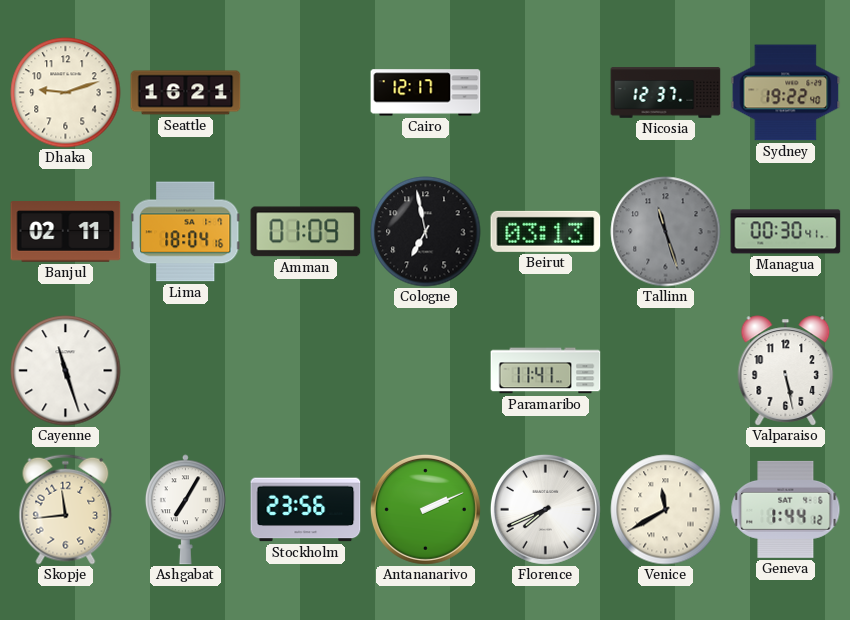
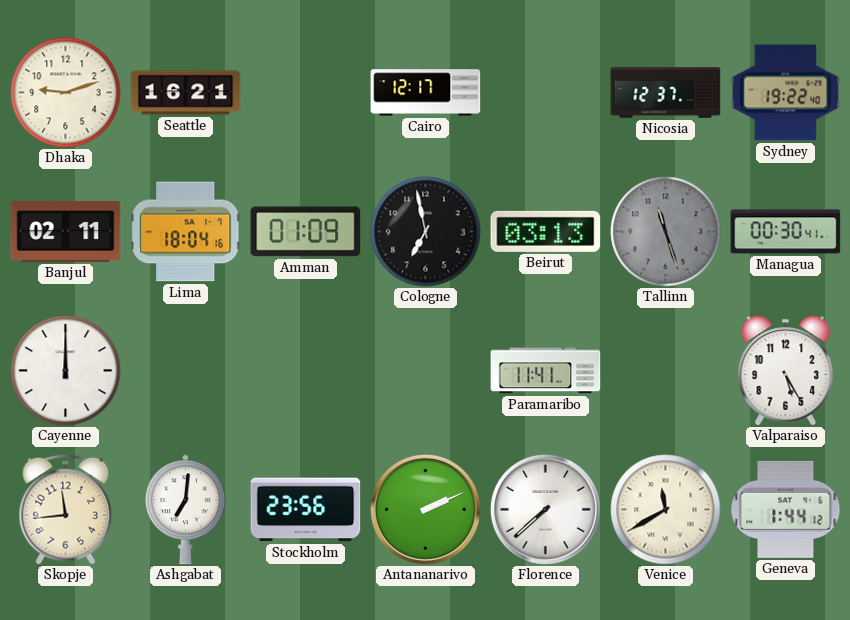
Cayenne: 11:27 -> 12:00
Valparaiso: 5:28 -> 5:25
Ashgabat: 7:05 -> 7:01
Florence: 7:41 -> 7:38
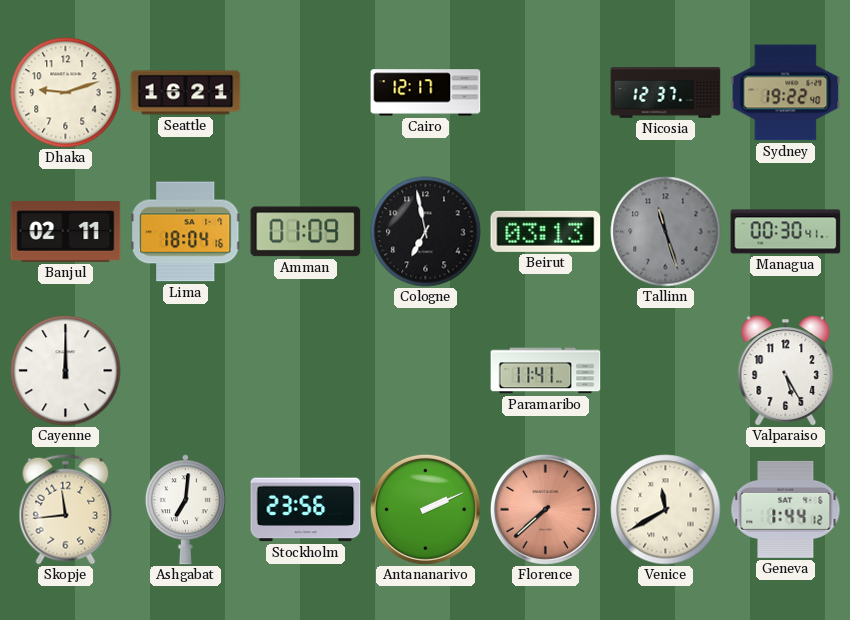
Florence dial: white -> salmon
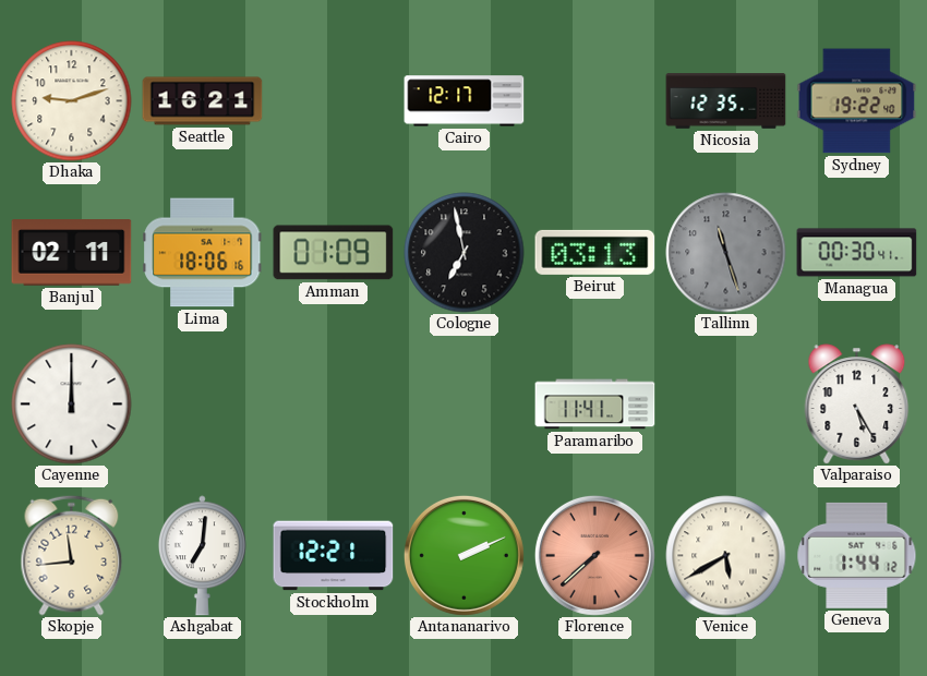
Nicosia: 12:37 -> 12:35
Lima: 18:04 -> 18:06
Stockholm: 23:56 -> 12:21
Venice: 11:40 -> 5:40
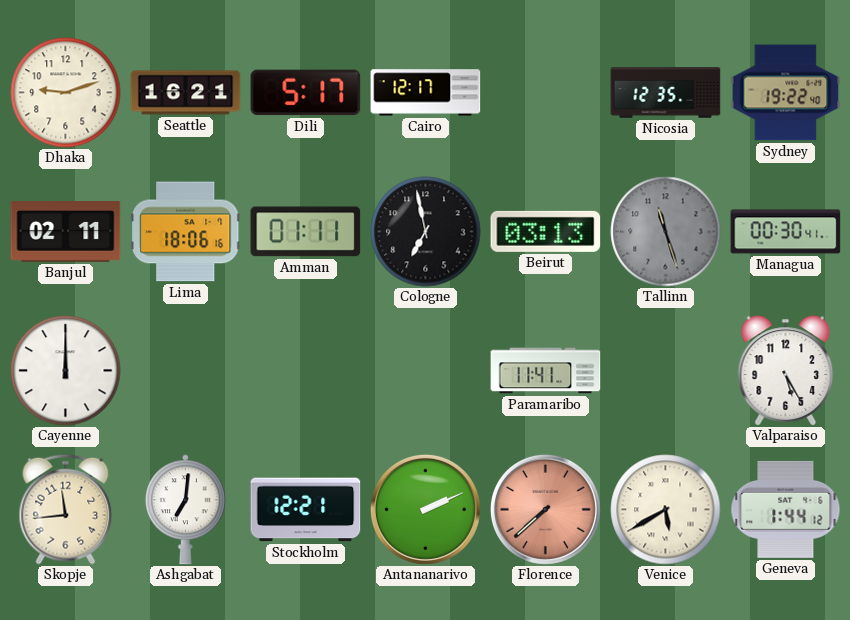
Dili: none -> 5:17
Amman: 01:09 -> 01:11
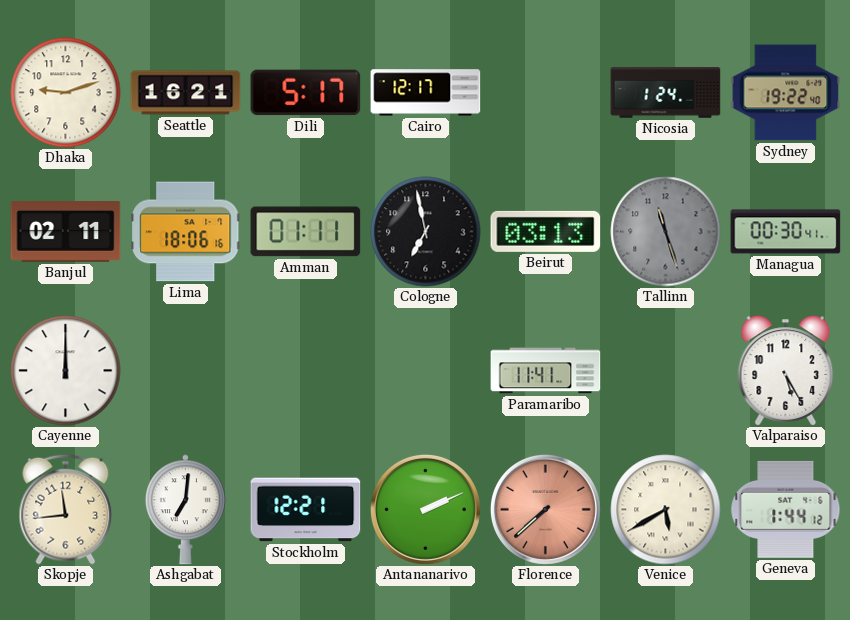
Nicosia: 12:35 -> 1:24
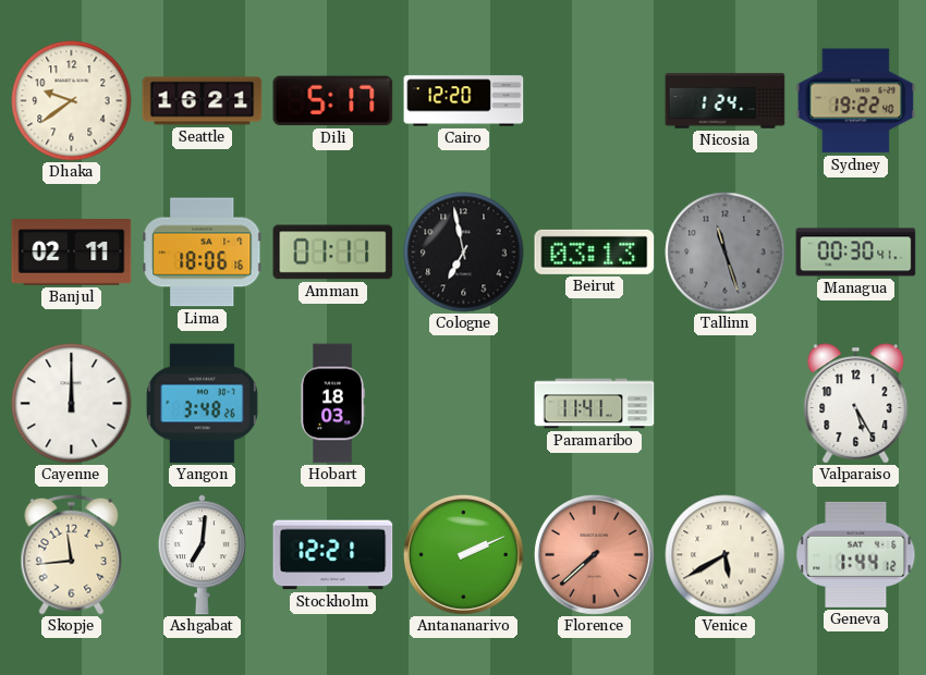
Dhaka: 9:12 -> 9:39
Cairo: 12:17 -> 12:20
Yangon: none -> 3:48
Hobart: none -> 18:03
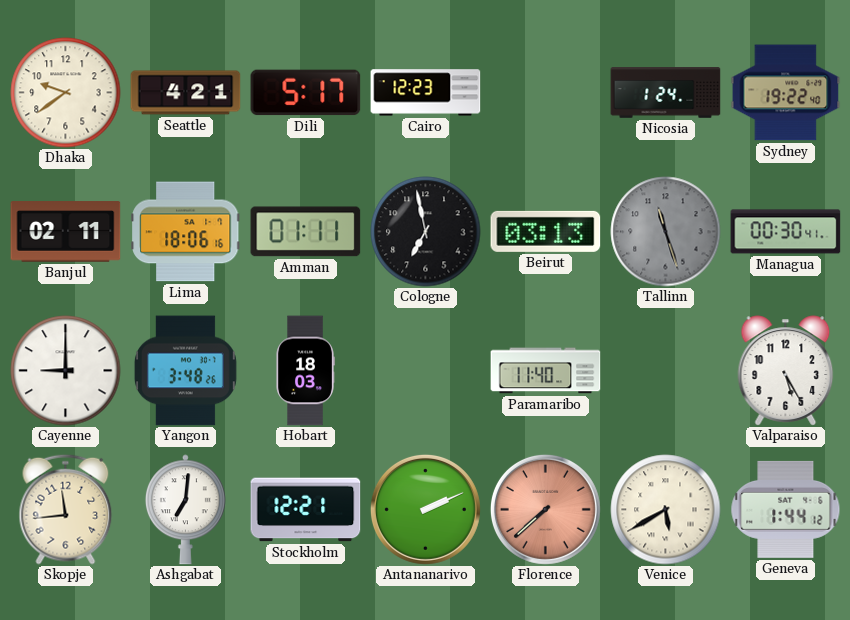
Seattle: 16:21 -> 4:21
Cairo: 12:20 -> 12:23
Cayenne: 12:00 -> 9:00
Paramaribo: 11:41 -> 11:40
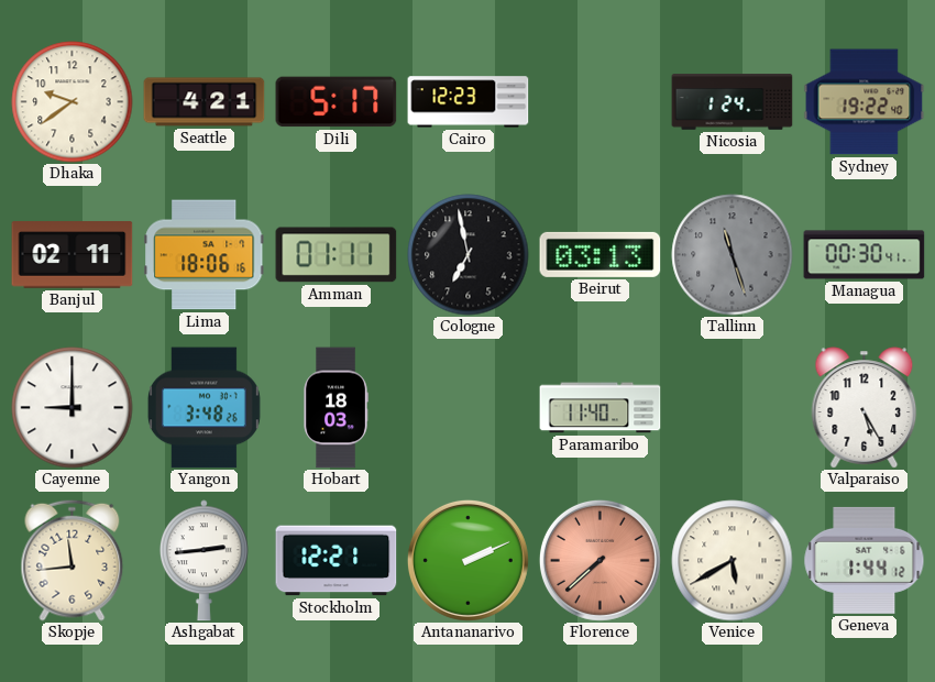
Ashgabat: 7:01 -> 2:44
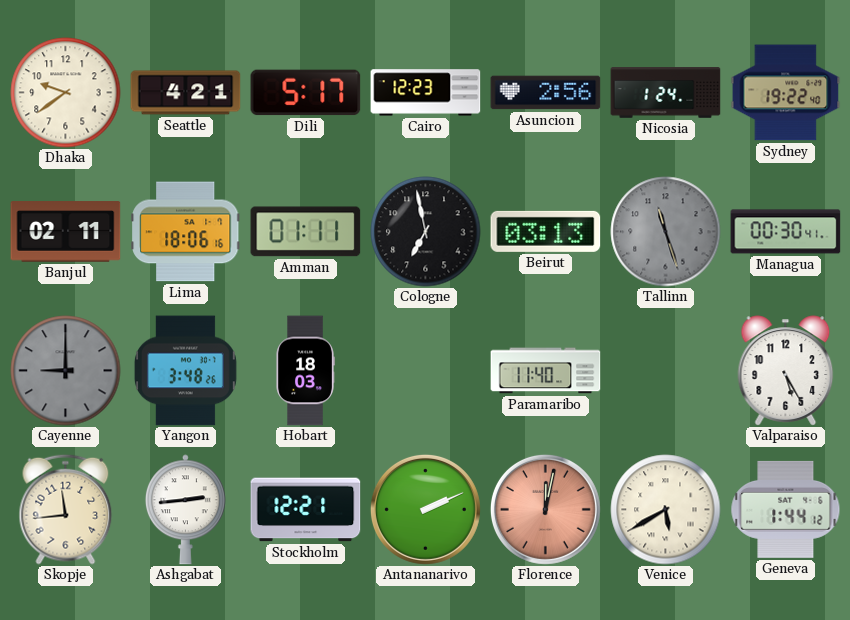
Asuncion: none -> 2:56
Cayenne dial: white -> grey
Florence: 7:38 -> 12:02
